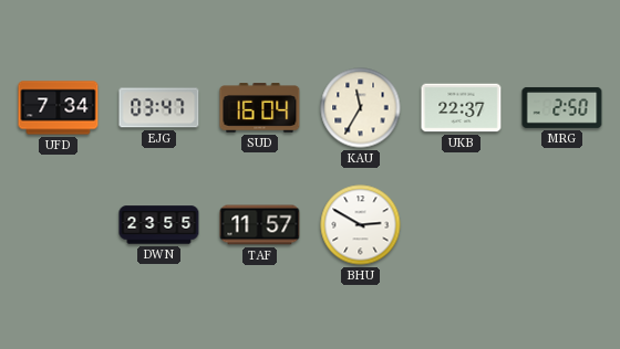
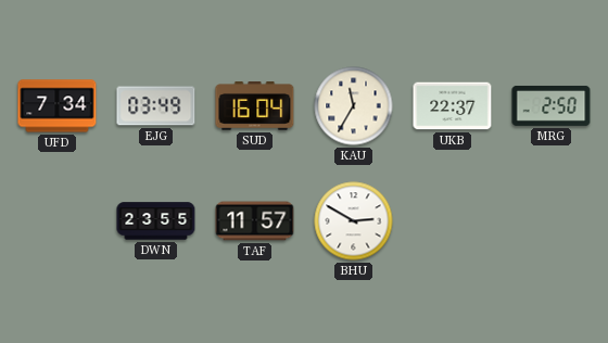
EJG: 03:47 -> 03:49
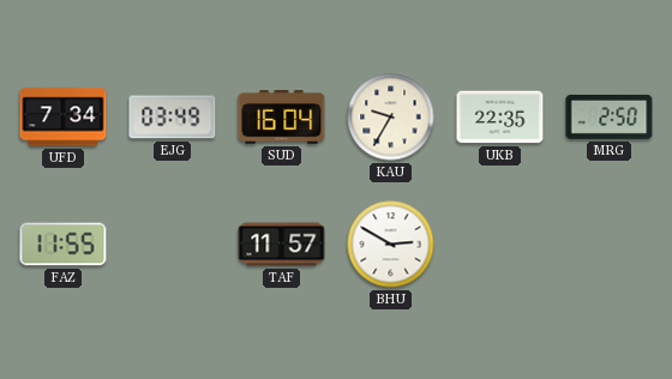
KAU: 11:35 -> 9:35
UKB: 22:37 -> 22:35
FAZ: none -> 11:55
DWN: 23:55 -> none
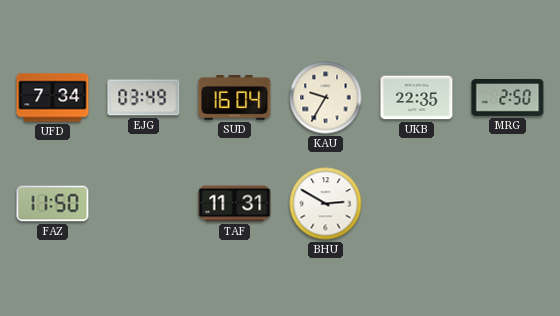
FAZ: 11:55 -> 11:50
TAF: 11:57 -> 11:31
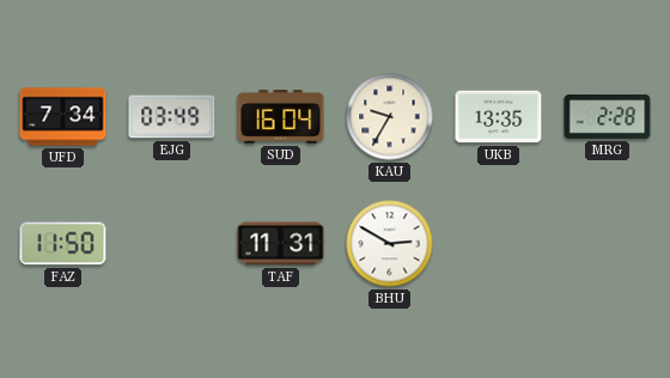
UKB: 22:35 -> 13:35
MRG: 2:50 -> 2:28
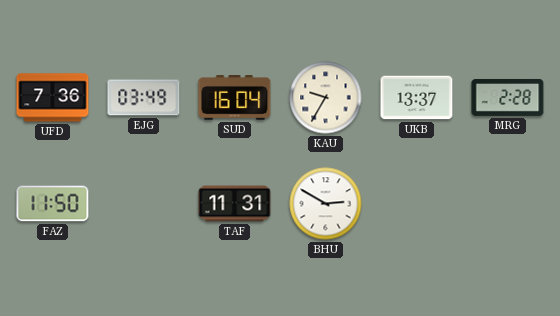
UFD: 7:34 -> 7:36
UKB: 13:35 -> 13:37
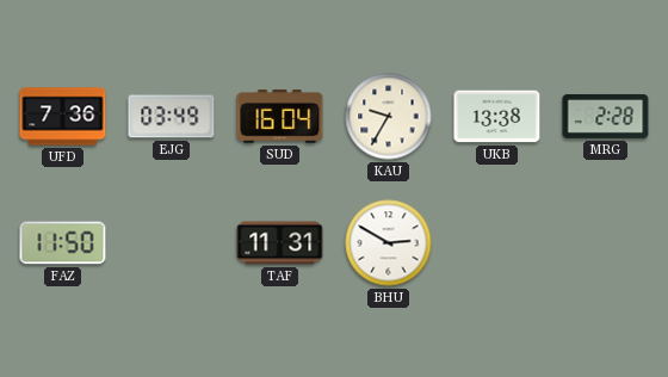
UKB: 13:37 -> 13:38
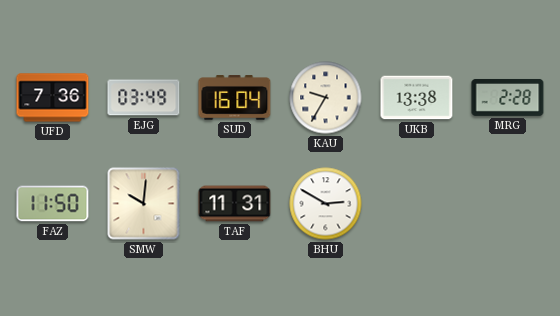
SMW: none -> 10:01
